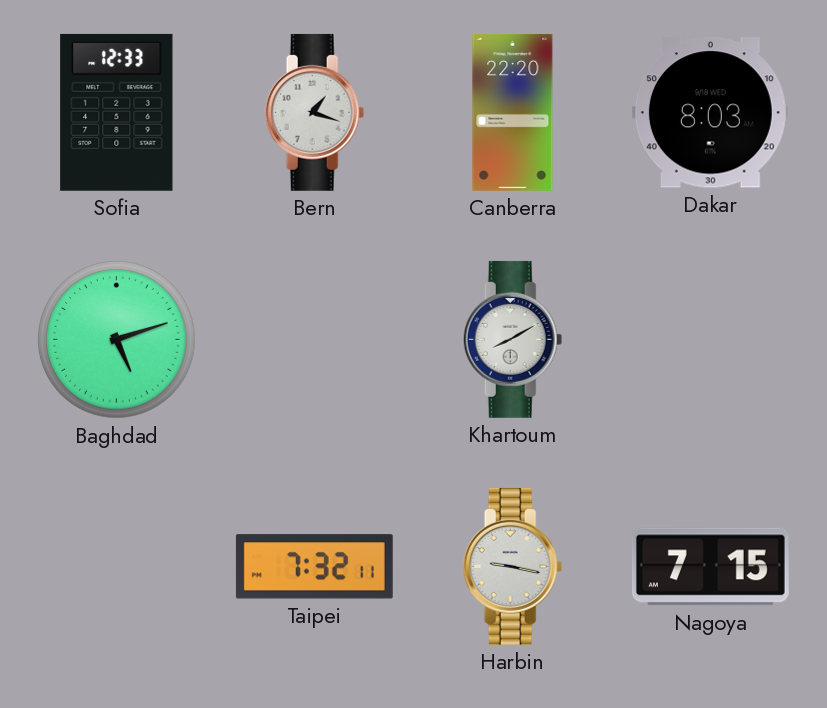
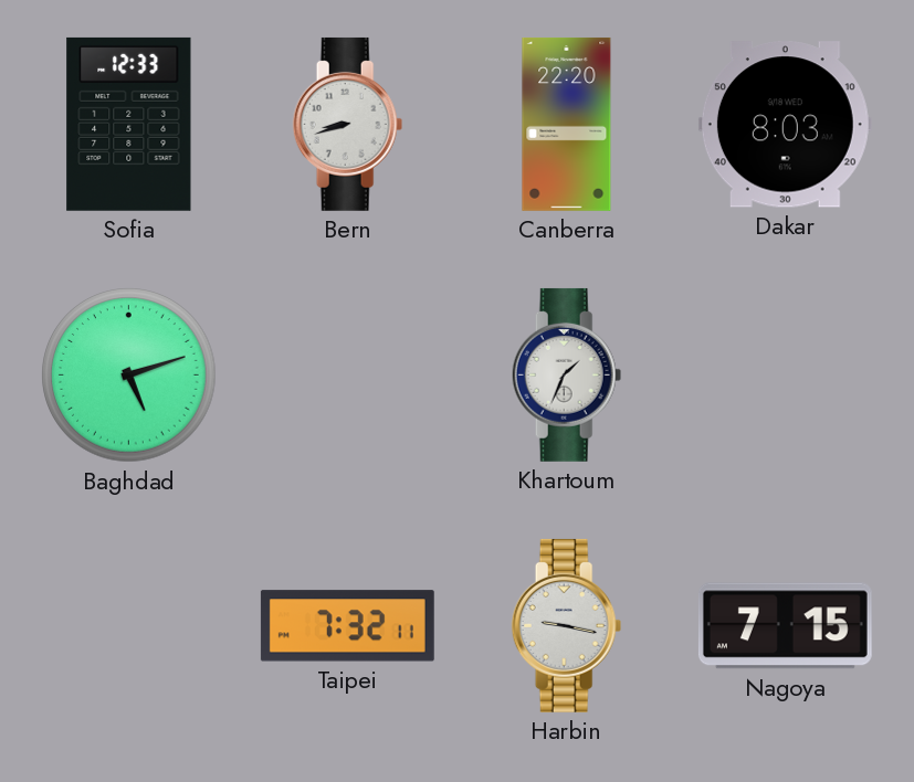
Bern: 1:18 -> 8:42
Khartoum: 8:10 -> 1:34
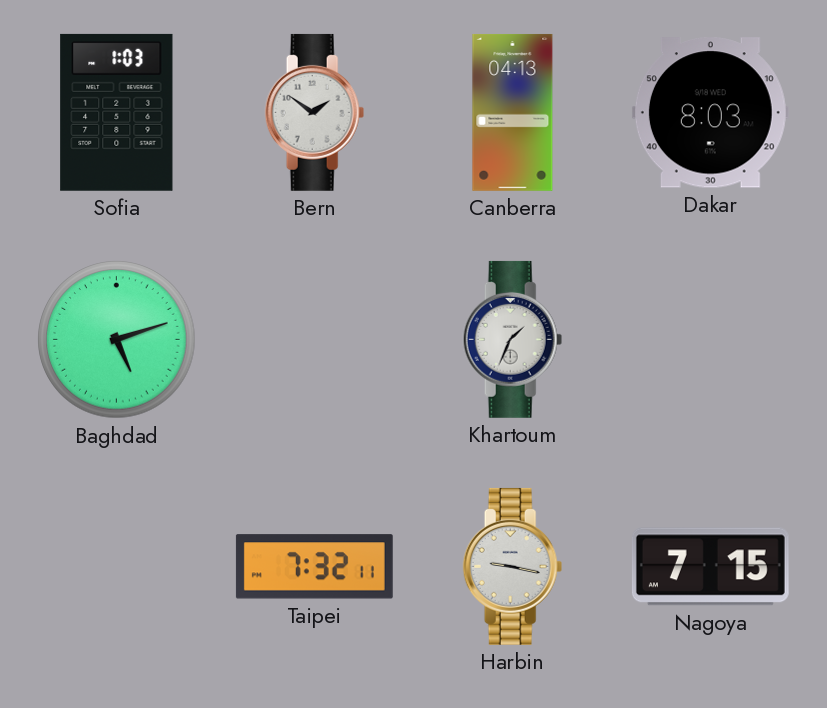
Sofia: 12:33 -> 1:03
Bern: 8:42 -> 1:51
Canberra: 22:20 -> 04:13
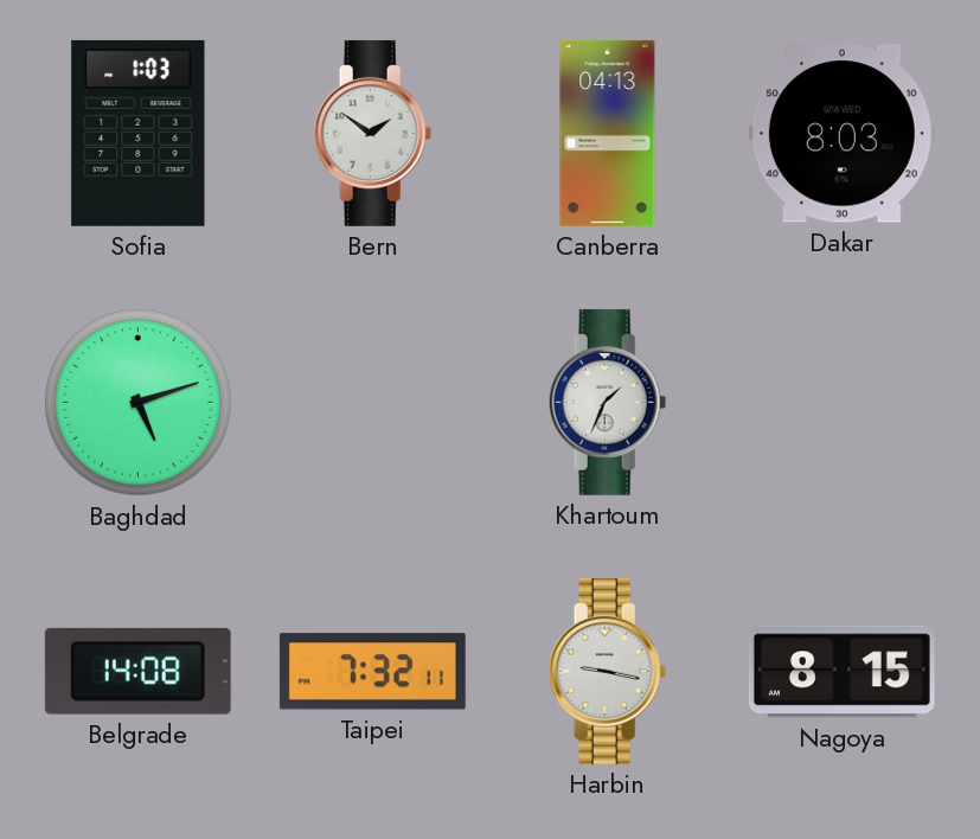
Belgrade: none -> 14:08
Nagoya: 7:15 -> 8:15
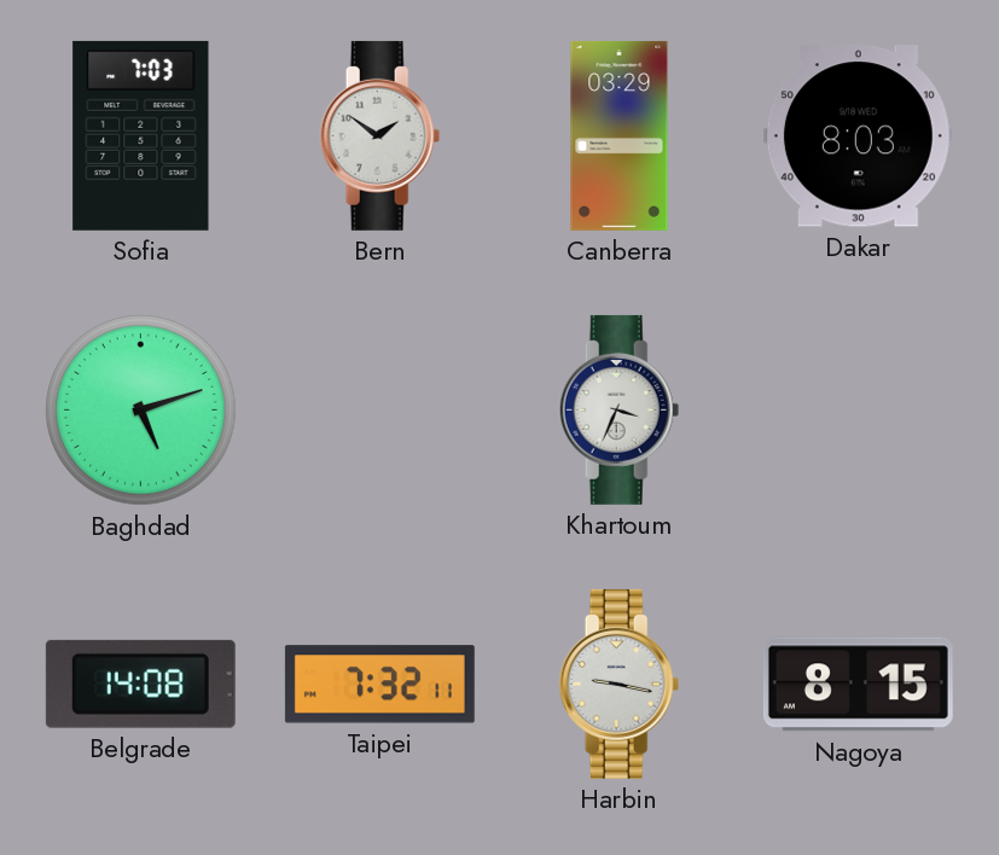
Sofia: 1:03 -> 7:03
Canberra: 04:13 -> 03:29
Khartoum: 1:34 -> 3:34
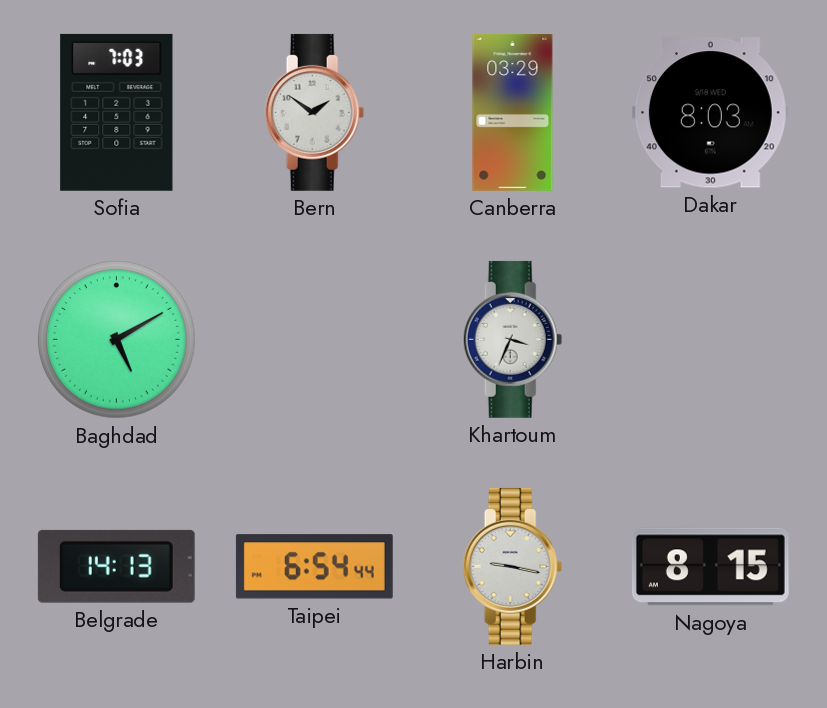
Baghdad: 5:12 -> 5:10
Belgrade: 14:08 -> 14:13
Taipei: 7:32 -> 6:54
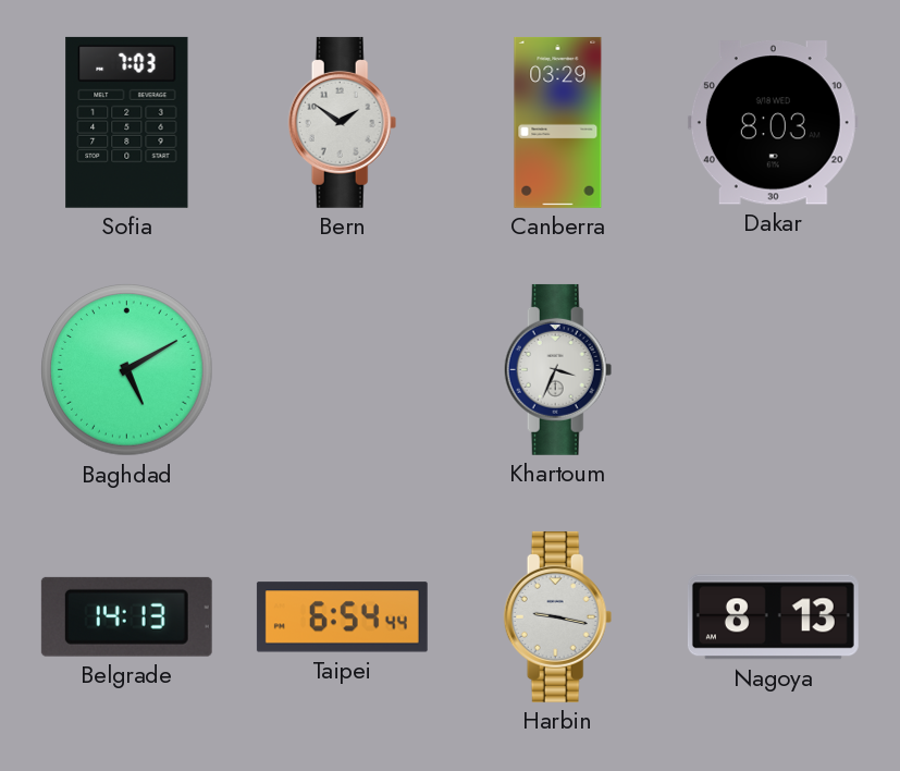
Nagoya: 8:15 -> 8:13
